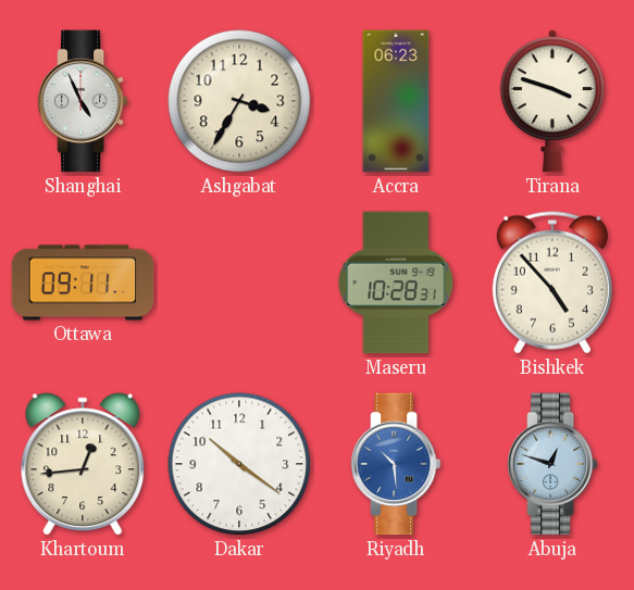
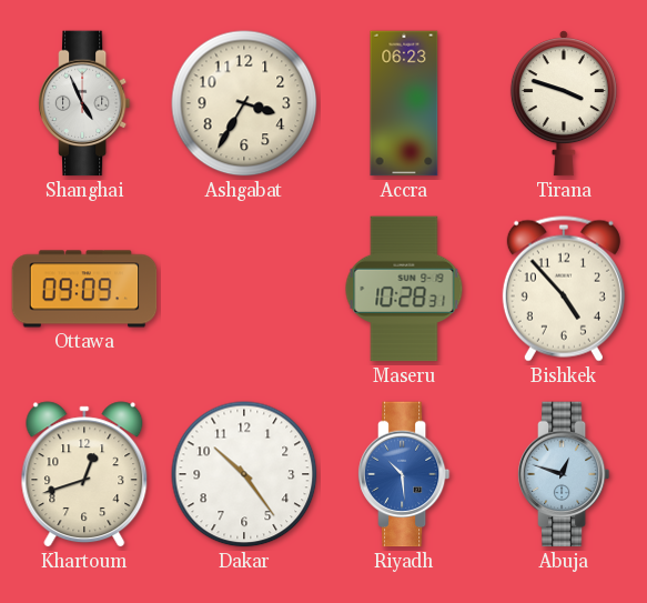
Ottawa: 09:11 -> 09:09
Khartoum: 12:44 -> 12:42
Dakar: 10:21 -> 10:24
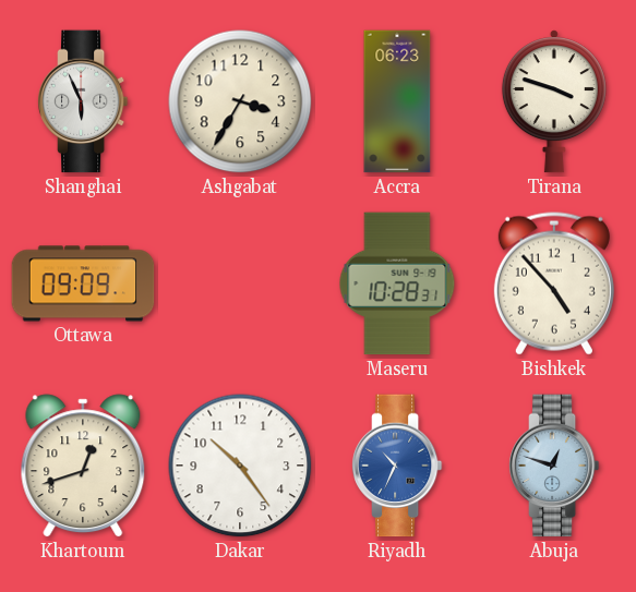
Shanghai: 4:56 -> 5:56
Riyadh: 10:29 -> 10:34
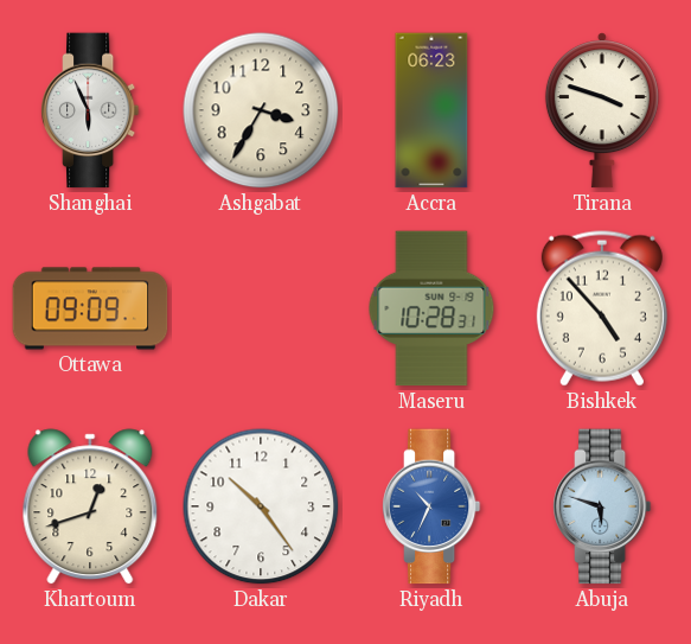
Abuja: 12:48 -> 5:48
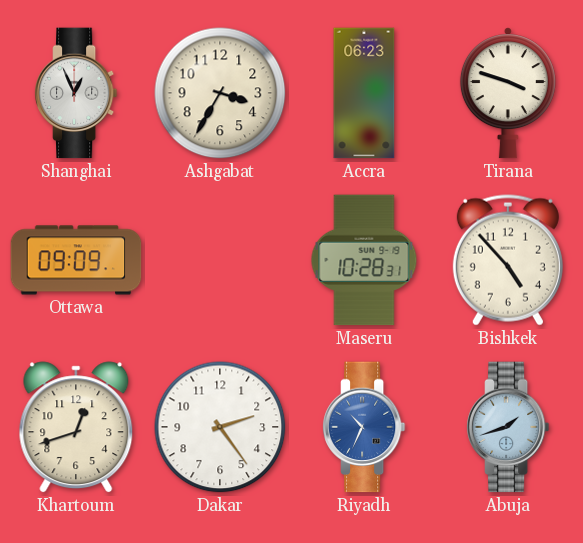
Shanghai: 5:56 -> 12:56
Dakar: 10:24 -> 2:24
Abuja: 5:48 -> 1:42
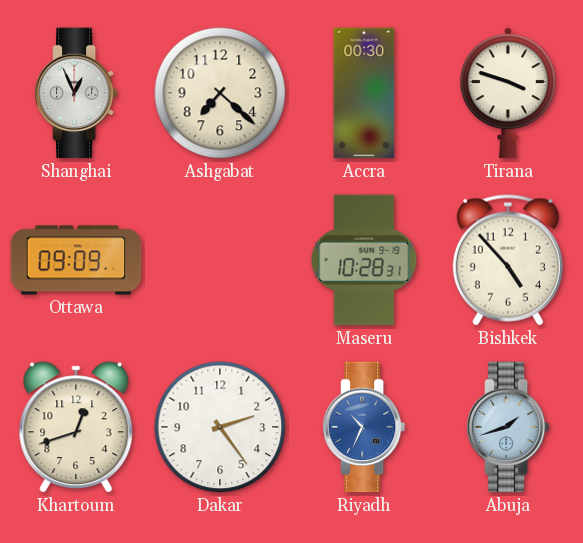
Ashgabat: 3:35 -> 7:22
Accra: 06:23 -> 00:30
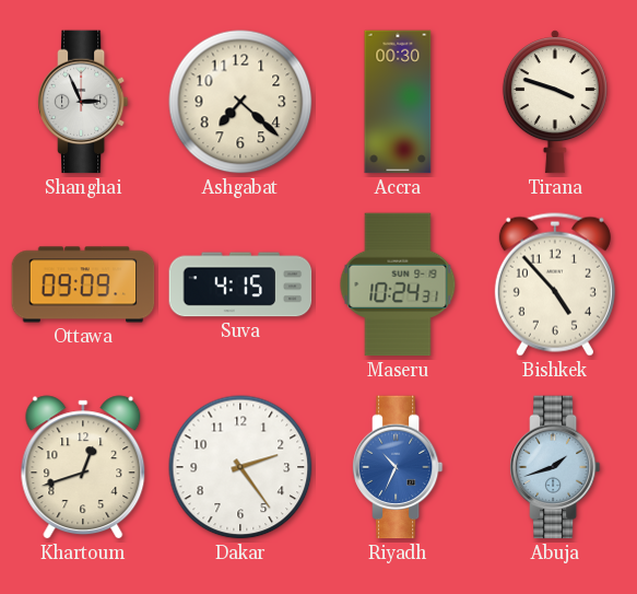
Shanghai: 12:56 -> 2:56
Suva: none -> 4:15
Maseru: 10:28 -> 10:24
